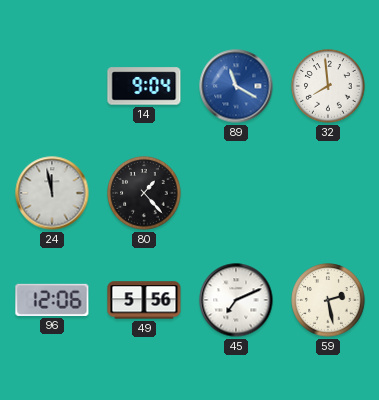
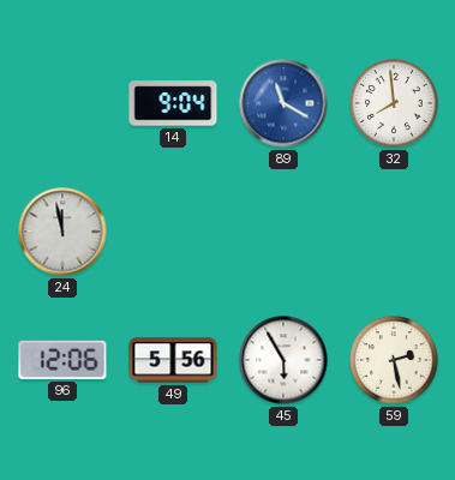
80: 1:23 -> none
45: 7:11 -> 5:55
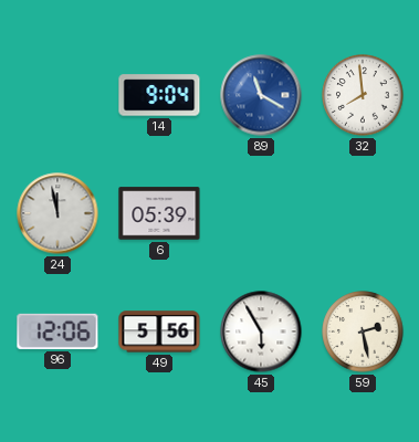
6: none -> 05:39
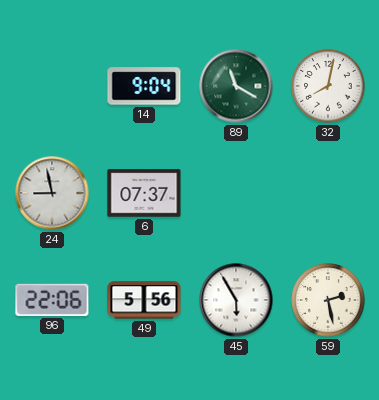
89 dial: blue -> green
32: 7:59 -> 8:02
24: 11:58 -> 8:58
6: 05:39 -> 07:37
96: 12:06 -> 22:06
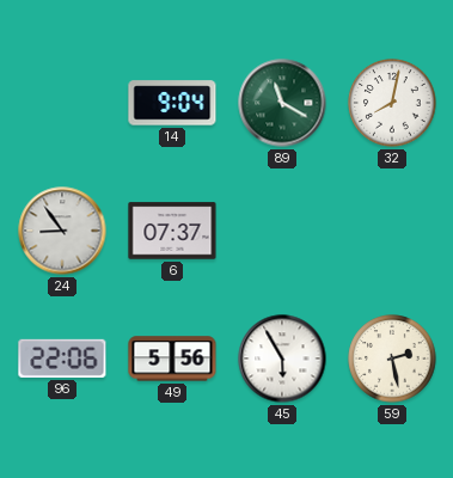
24: 8:58 -> 8:54
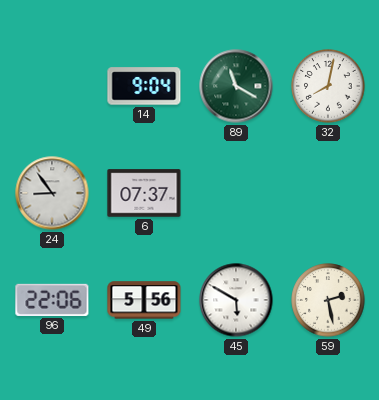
45: 5:55 -> 5:50
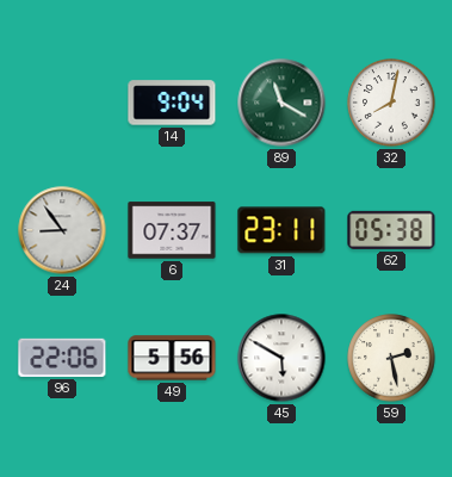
31: none -> 23:11
62: none -> 05:38
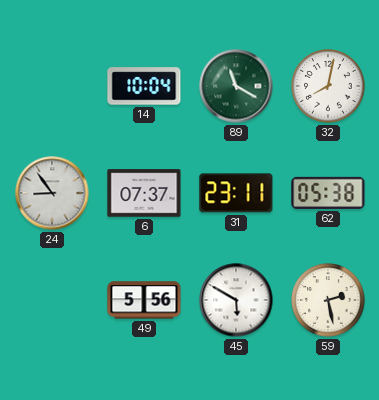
14: 9:04 -> 10:04
96: 22:06 -> none
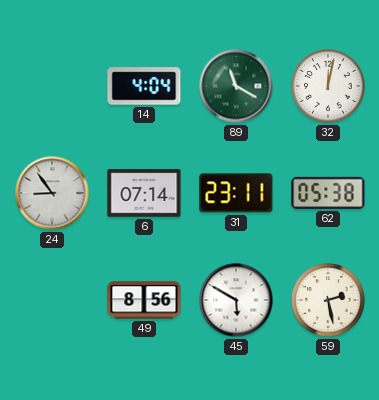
14: 10:04 -> 4:04
32: 8:02 -> 12:02
6: 07:37 -> 07:14
49: 5:56 -> 8:56
